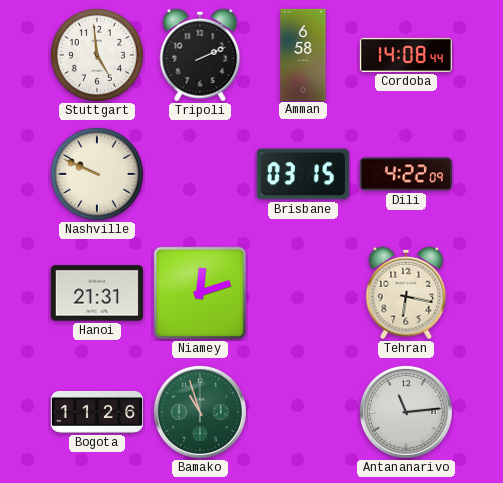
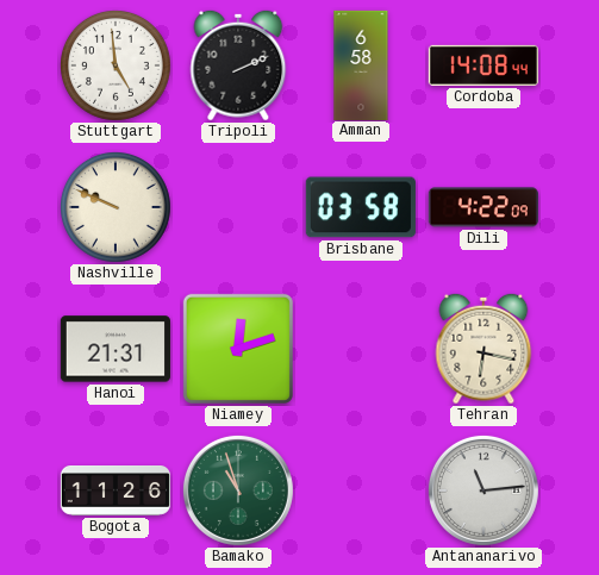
Brisbane: 03:15 -> 03:58
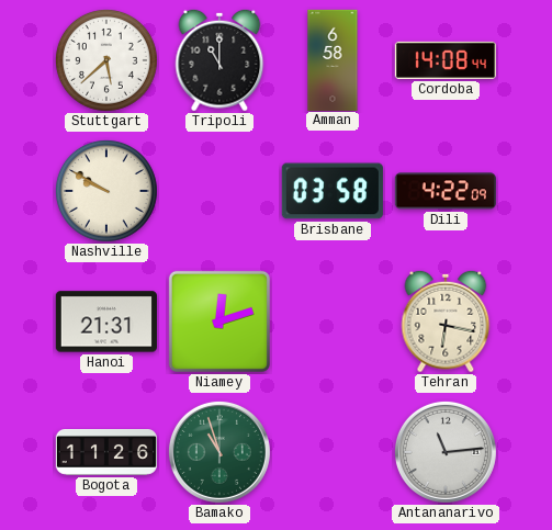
Stuttgart: 4:59 -> 5:38
Tripoli: 2:11 -> 11:00
Nashville: 9:49 -> 9:50
